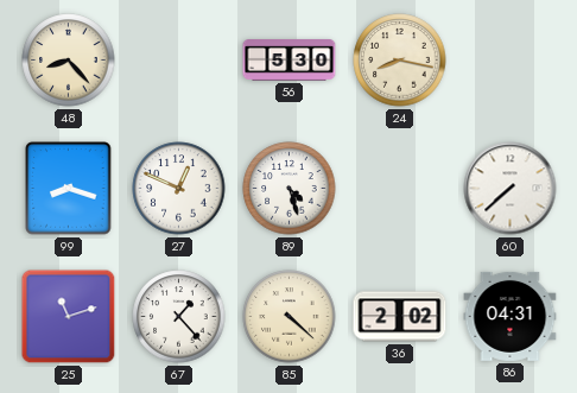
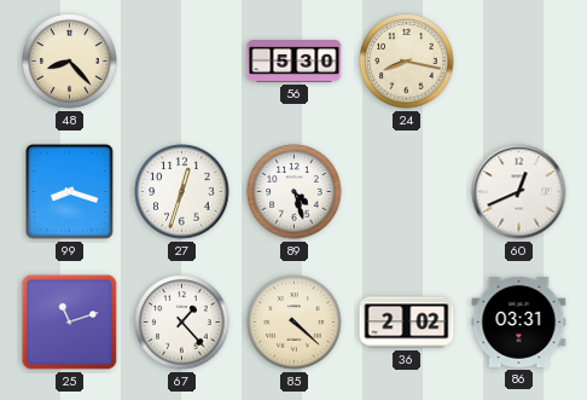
27: 12:49 -> 12:33
60: 7:38 -> 12:41
86: 04:31 -> 03:31
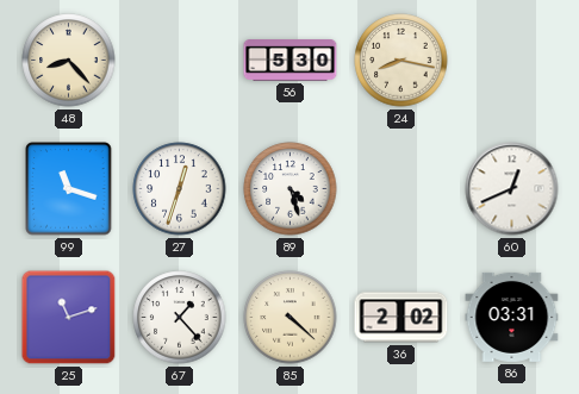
99: 8:18 -> 11:18
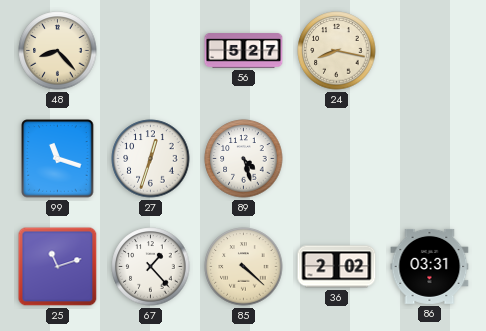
56: 5:30 -> 5:27
60: 12:41 -> none
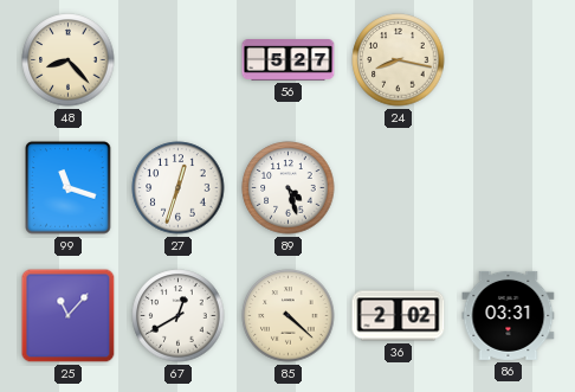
25: 11:12 -> 11:07
67: 1:23 -> 12:40
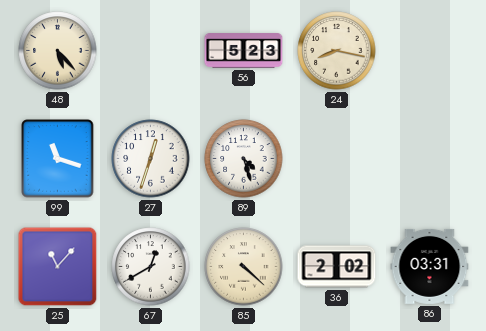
48: 8:23 -> 5:23
56: 5:27 -> 5:23
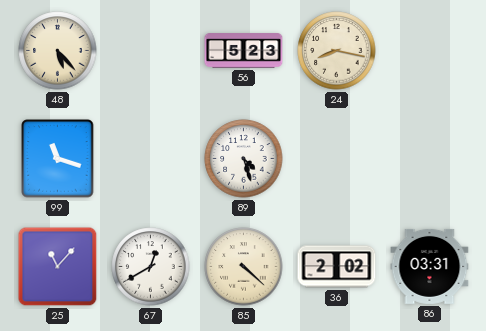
27: 12:33 -> none
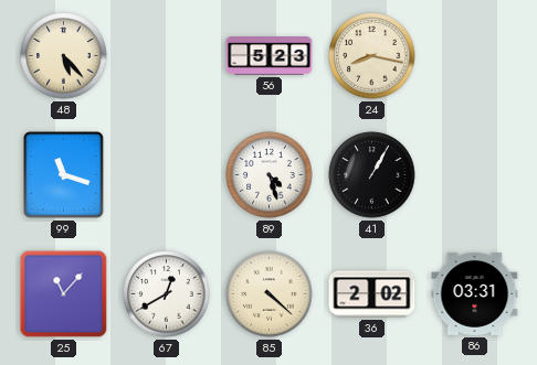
41: none -> 1:05
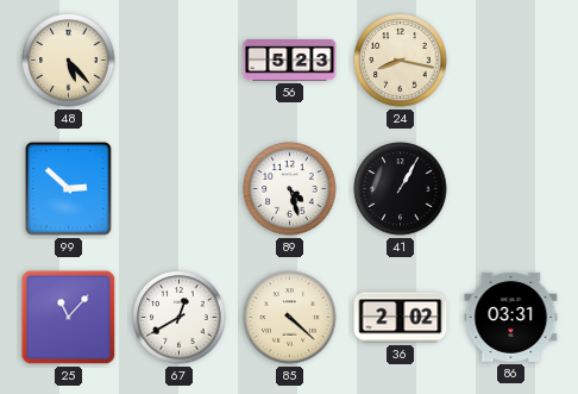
99: 11:18 -> 2:52
